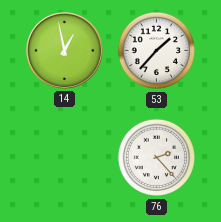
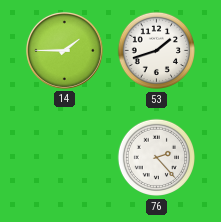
14: 12:58 -> 1:45
53: 1:37 -> 1:42
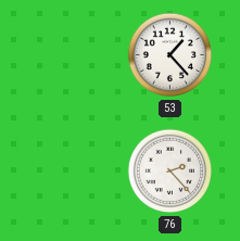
14: 1:45 -> none
53: 1:42 -> 1:23
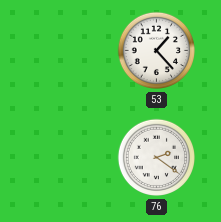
76: 2:23 -> 2:21
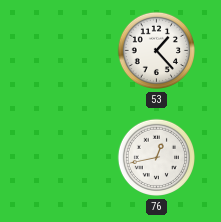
76: 2:21 -> 12:43
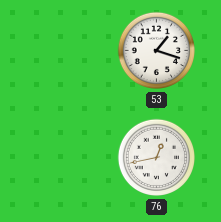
53: 1:23 -> 1:18
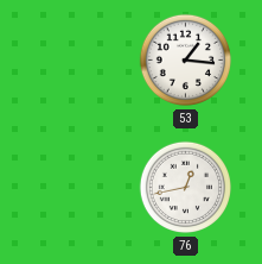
53: 1:18 -> 1:16
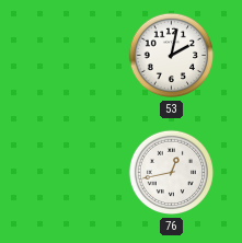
53: 1:16 -> 2:02
